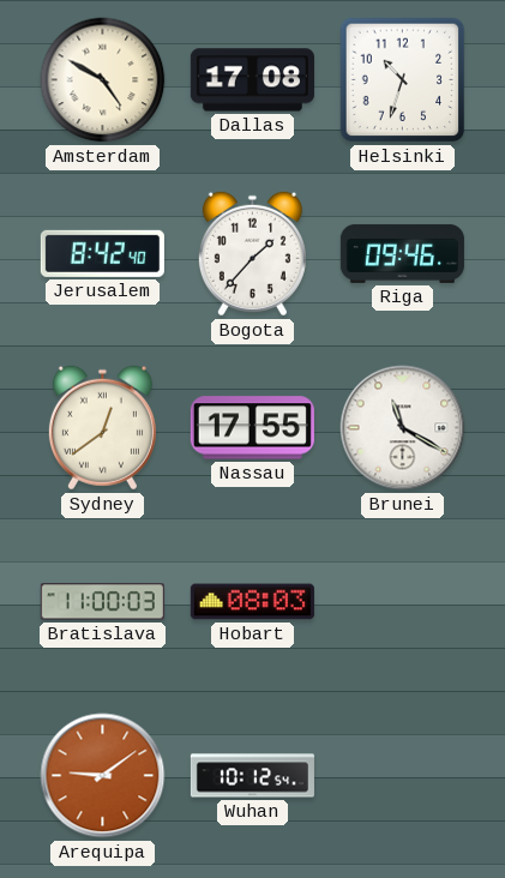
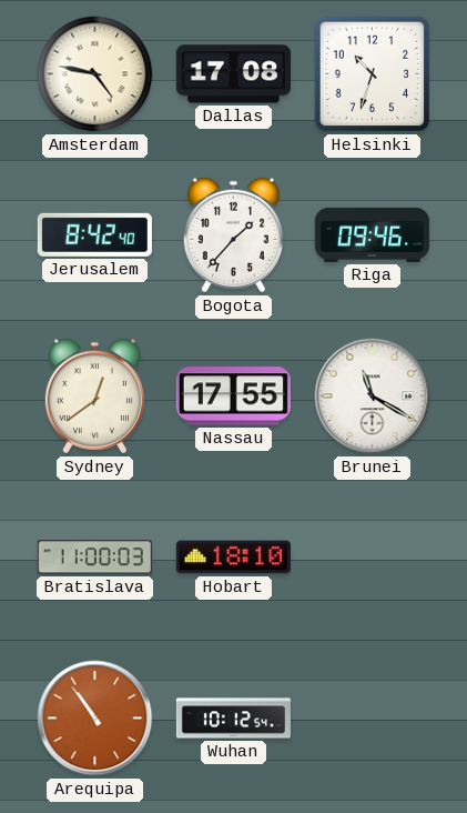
Amsterdam: 4:50 -> 4:47
Hobart: 08:03 -> 18:10
Arequipa: 9:09 -> 10:54
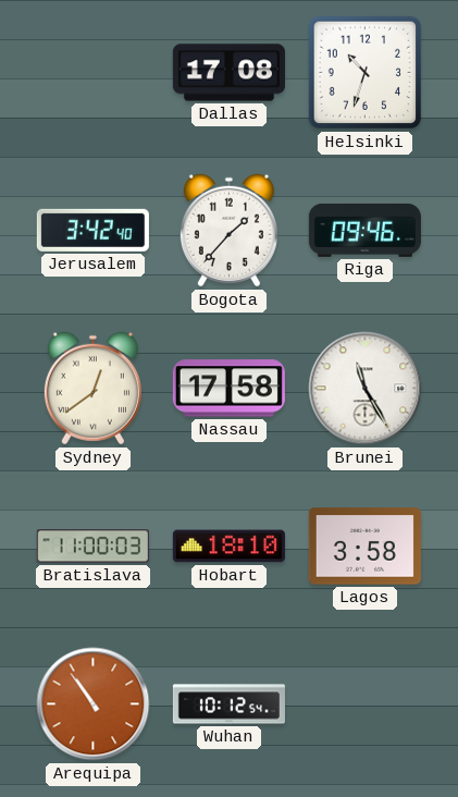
Amsterdam: 4:47 -> none
Jerusalem: 8:42 -> 3:42
Nassau: 17:55 -> 17:58
Brunei: 11:20 -> 11:25
Lagos: none -> 3:58
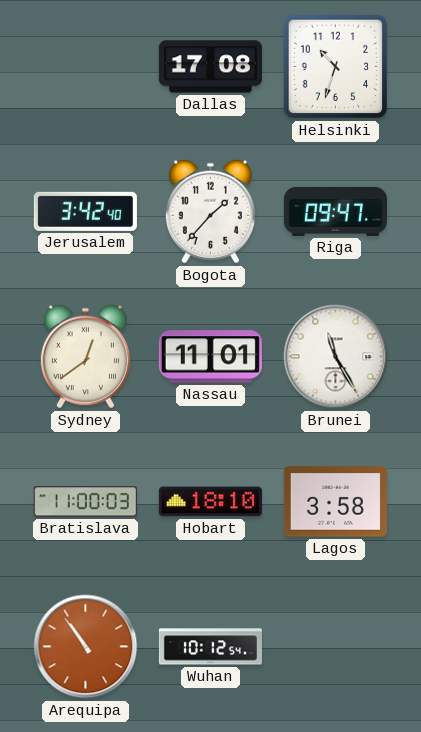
Riga: 09:46 -> 09:47
Nassau: 17:58 -> 11:01
